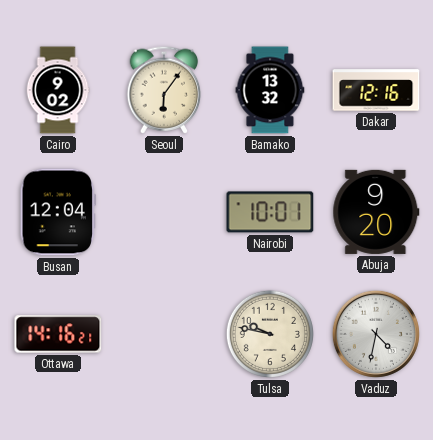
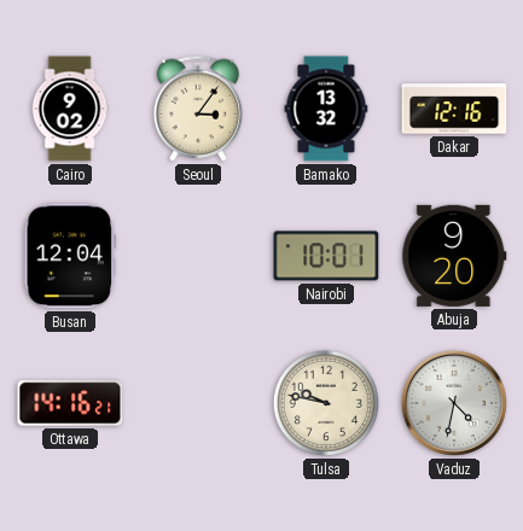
Seoul: 6:06 -> 3:06
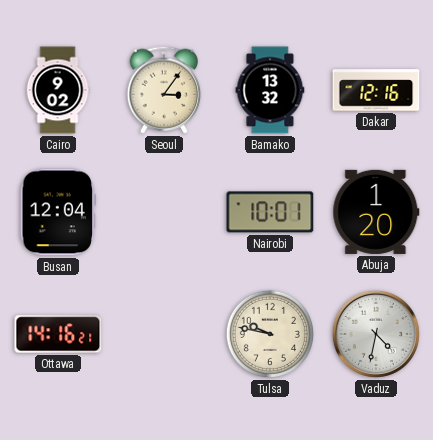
Abuja: 9:20 -> 1:20
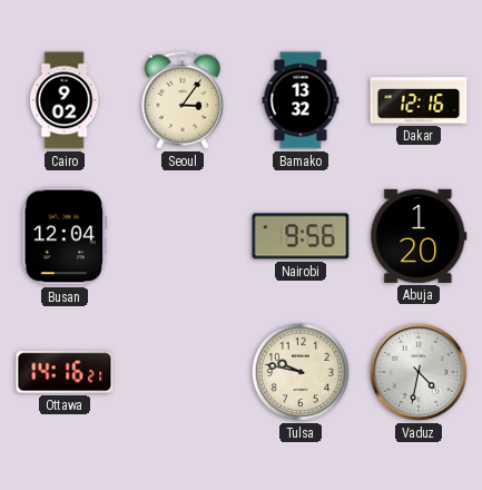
Nairobi: 10:01 -> 9:56
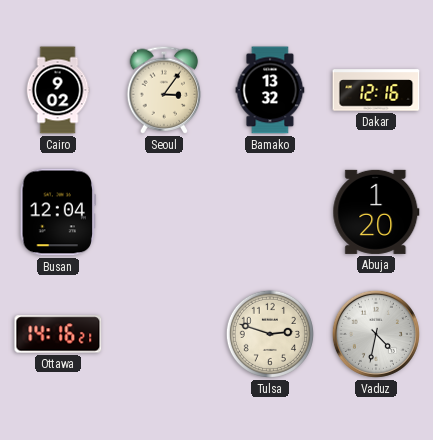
Nairobi: 9:56 -> none
Tulsa: 9:47 -> 2:48
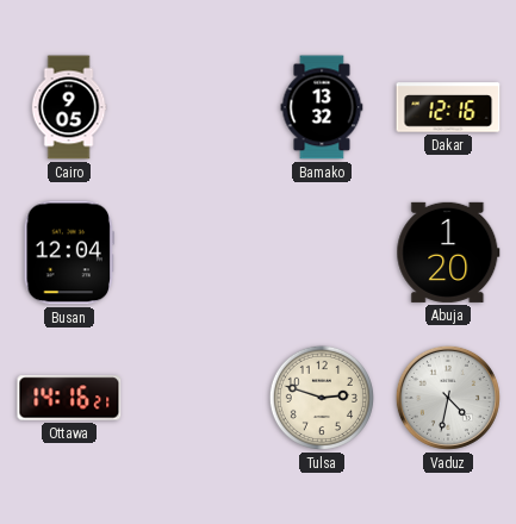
Cairo: 9:02 -> 9:05
Seoul: 3:06 -> none
